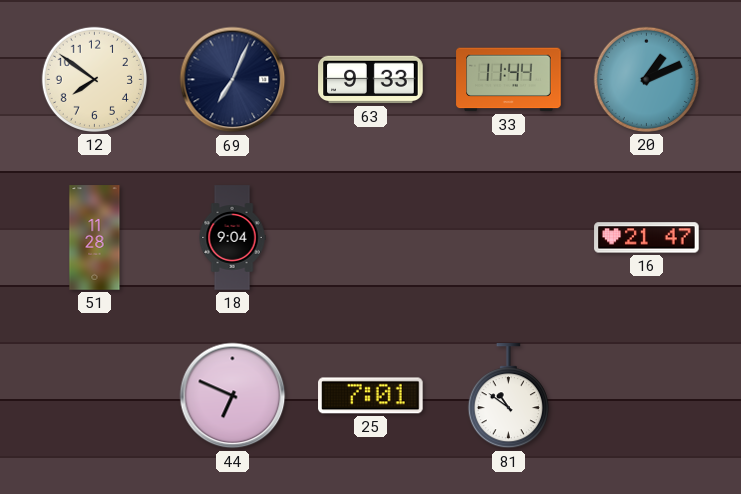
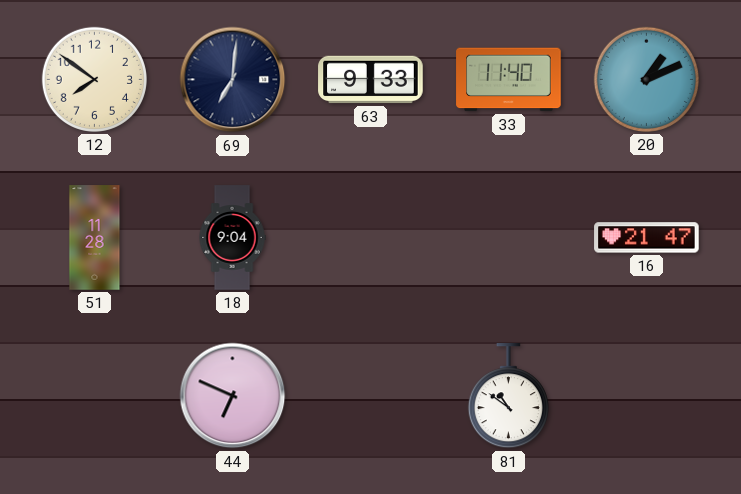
69: 7:04 -> 7:01
33: 11:44 -> 11:40
25: 7:01 -> none
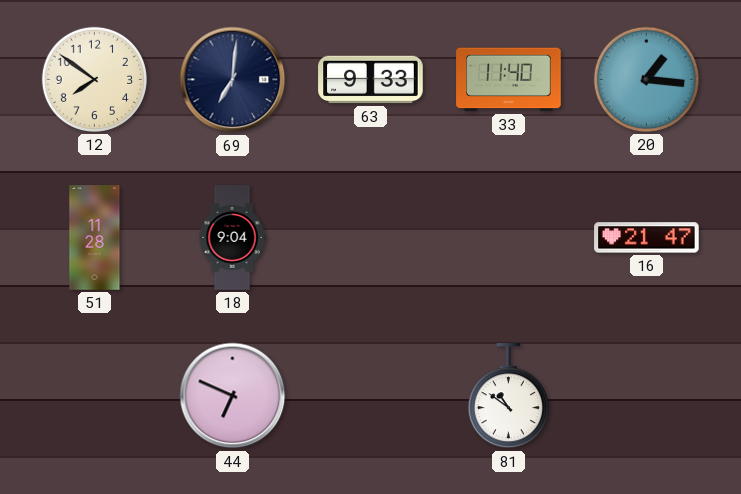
20: 1:11 -> 1:16
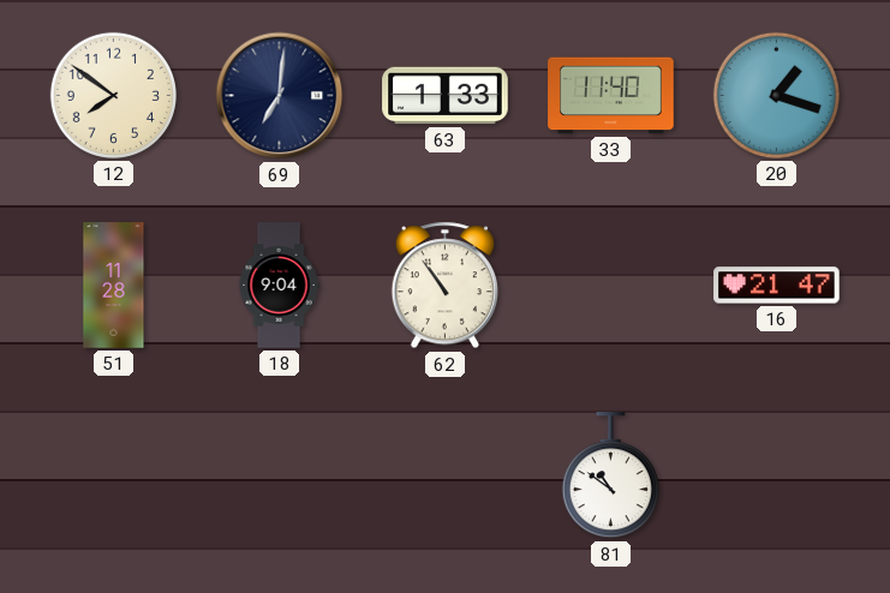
63: 9:33 -> 1:33
20: 1:16 -> 1:18
62: none -> 10:54
44: 6:49 -> none
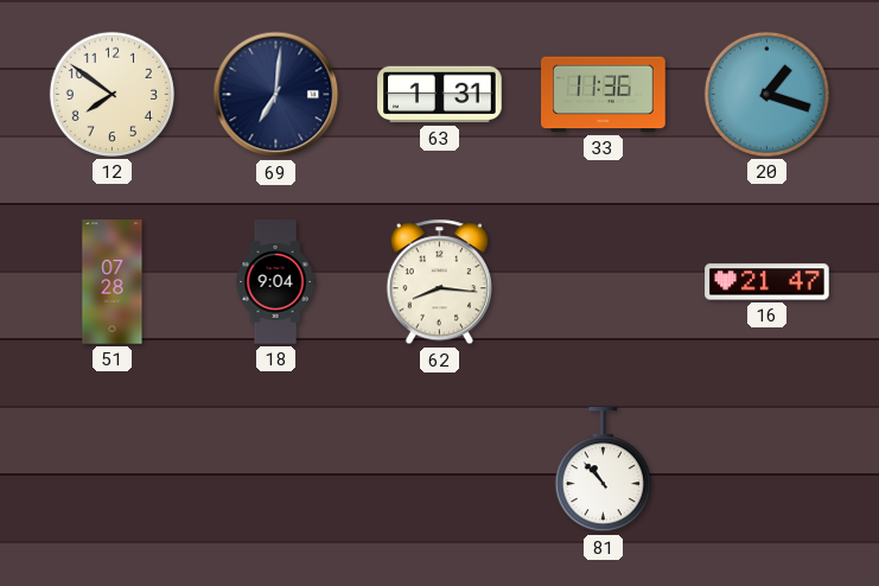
63: 1:33 -> 1:31
33: 11:40 -> 11:36
51: 11:28 -> 07:28
62: 10:54 -> 8:16
81: 10:51 -> 10:53
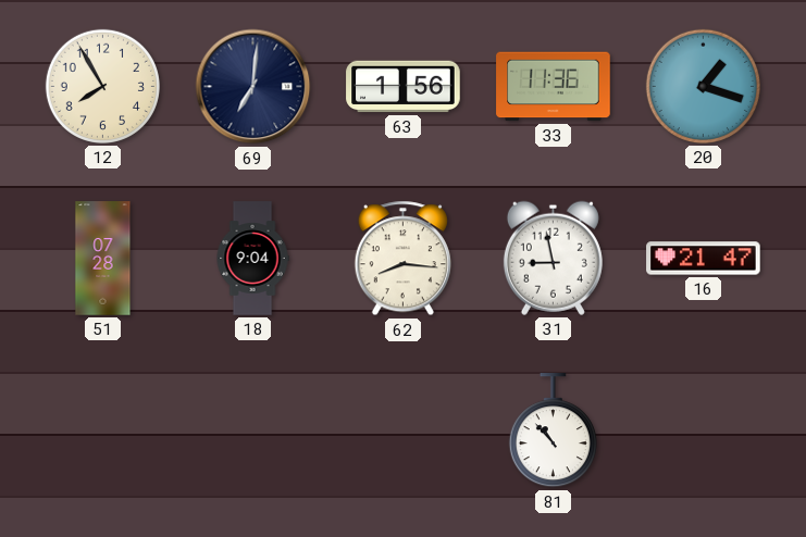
12: 7:51 -> 7:55
63: 1:31 -> 1:56
31: none -> 8:58
